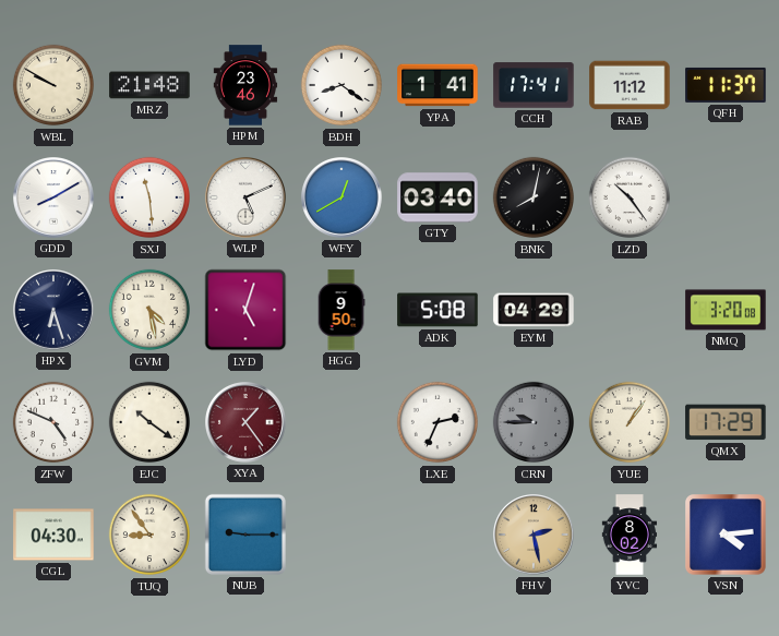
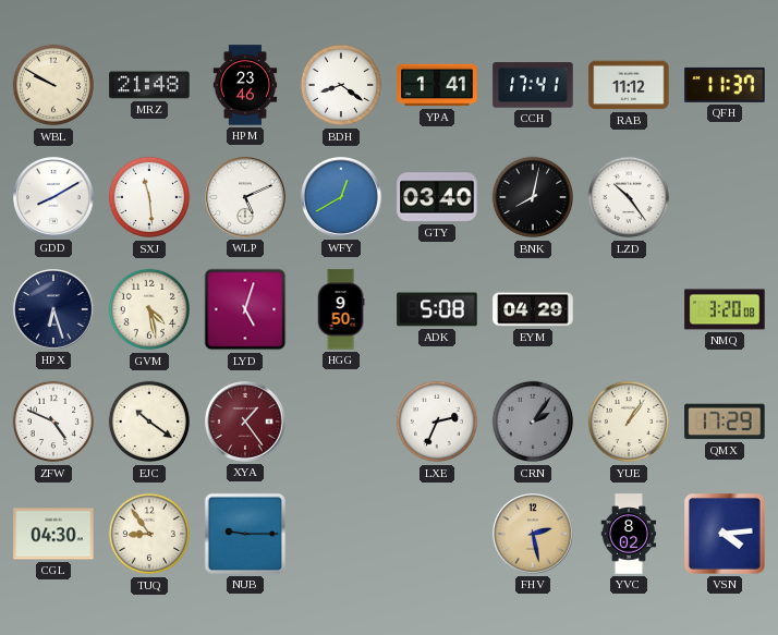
CRN: 9:45 -> 2:06
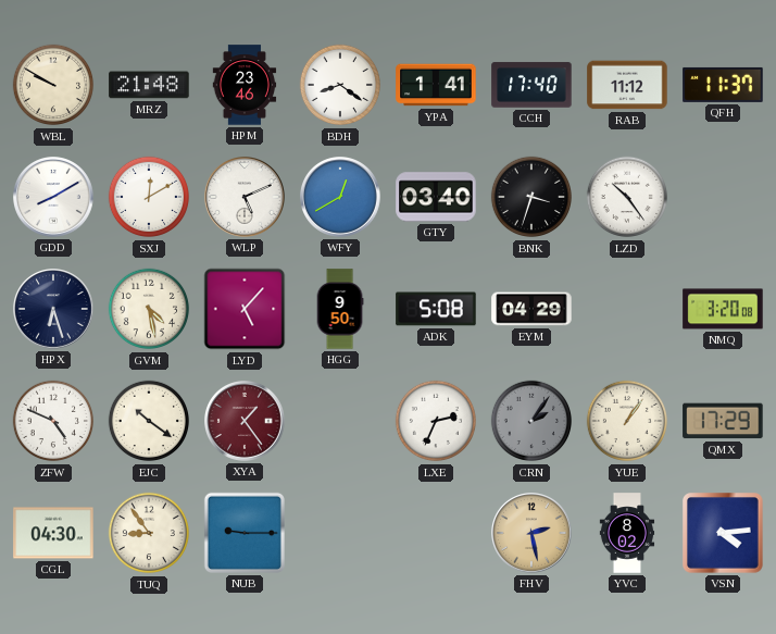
CCH: 17:41 -> 17:40
SXJ: 11:29 -> 12:10
BNK: 8:02 -> 3:33
LYD: 5:03 -> 5:07
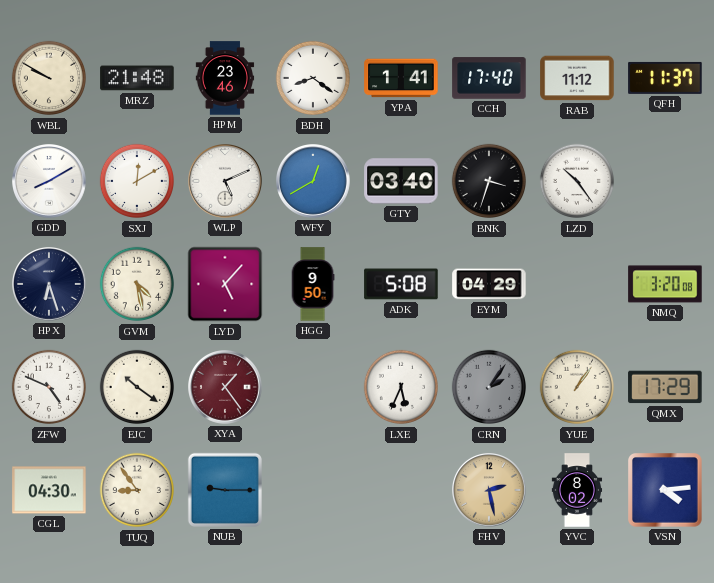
LXE: 2:34 -> 5:34
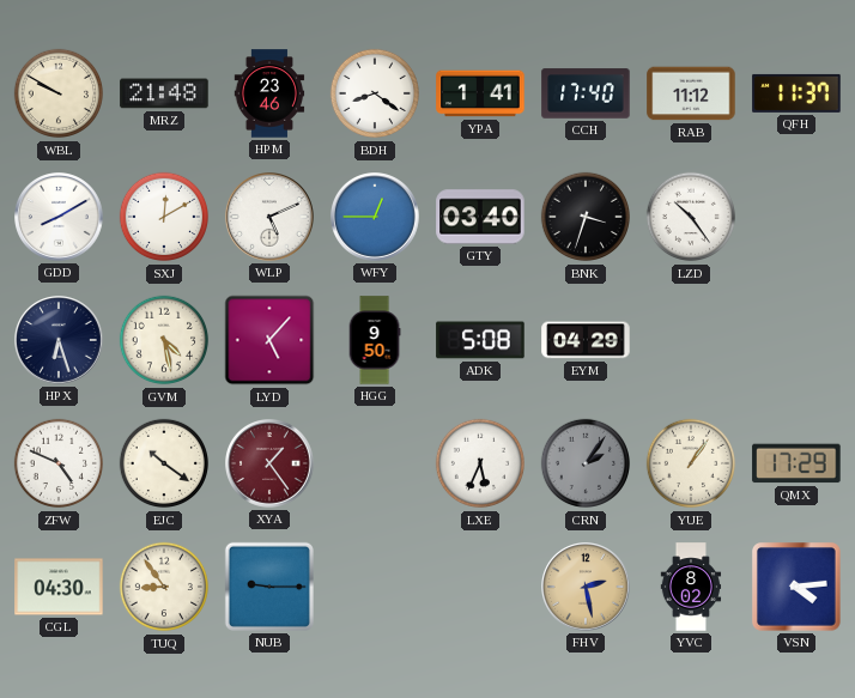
WFY: 12:40 -> 12:45
NMQ: 3:20 -> none
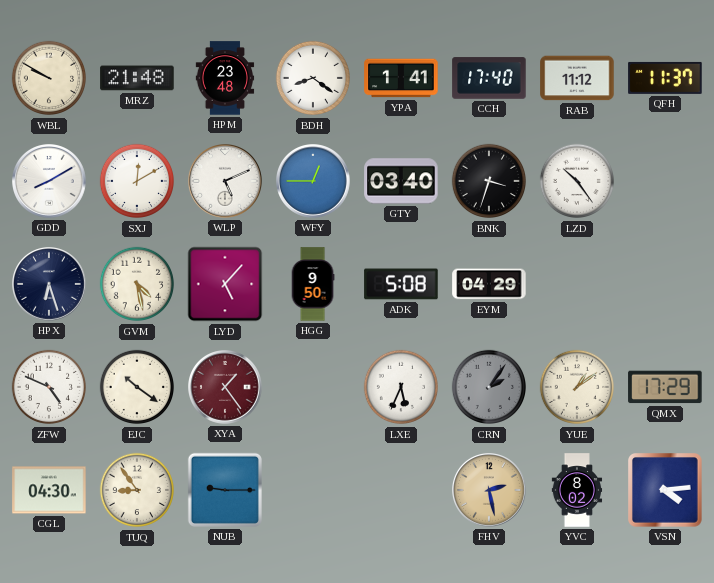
HPM: 23:46 -> 23:48
YUE: 1:06 -> 1:09
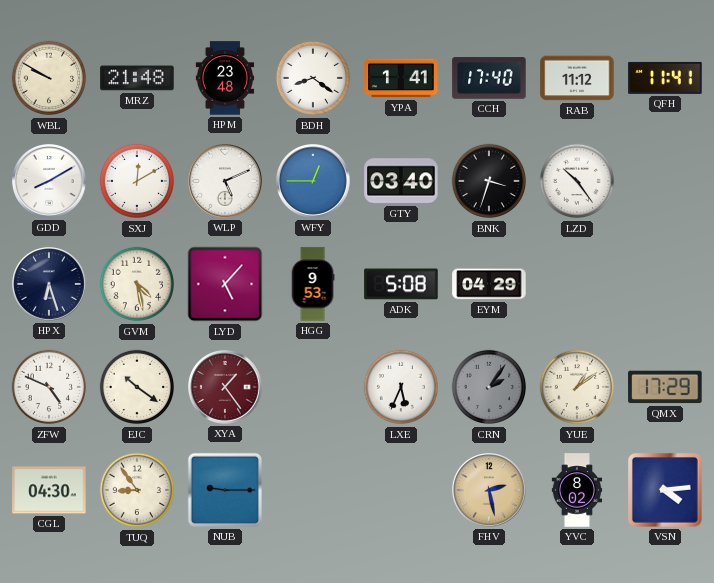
QFH: 11:37 -> 11:41
HGG: 9:50 -> 9:53
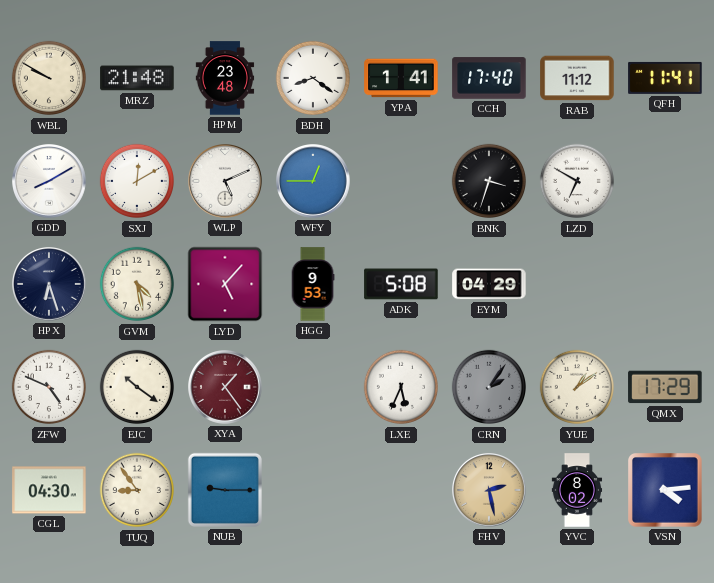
GTY: 03:40 -> none
LZD: 10:24 -> 6:50
